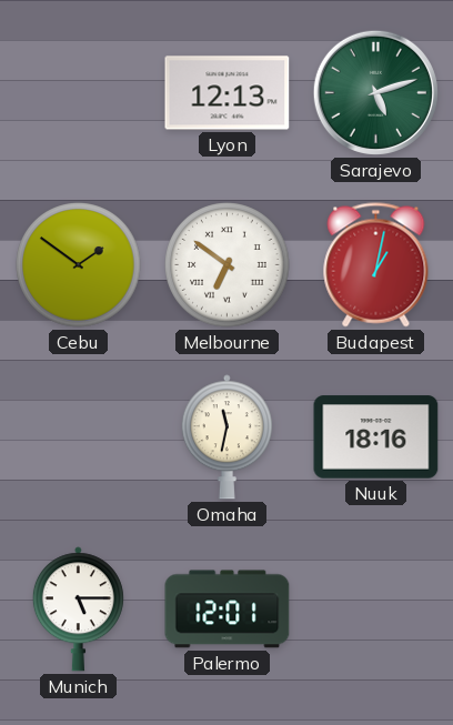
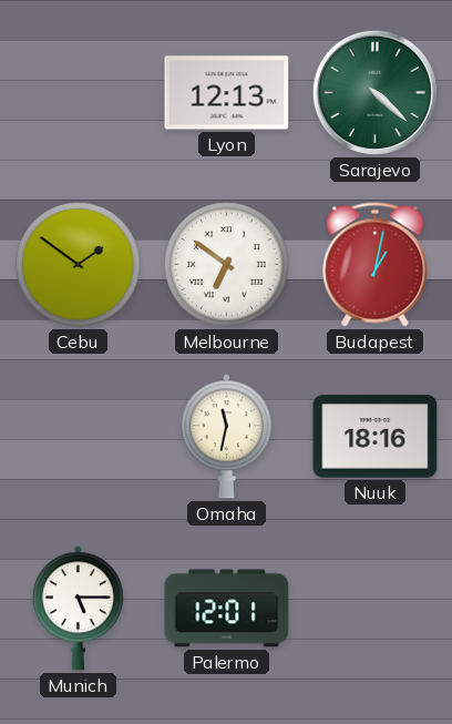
Sarajevo: 5:12 -> 4:22
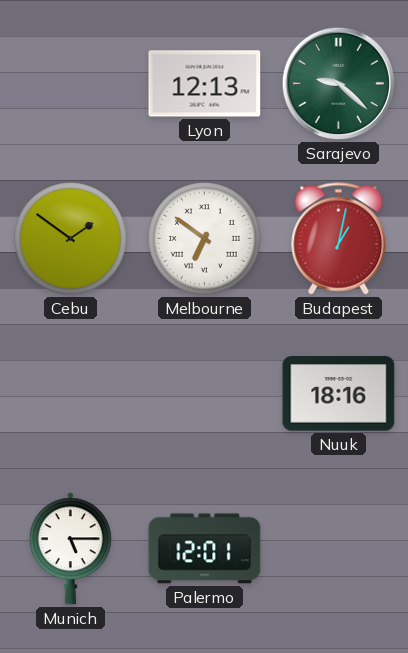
Sarajevo: 4:22 -> 9:22
Omaha: 11:32 -> none
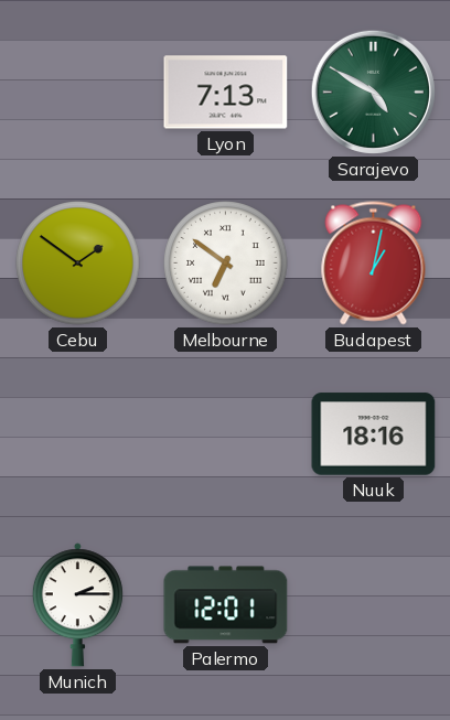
Lyon: 12:13 -> 7:13
Sarajevo: 9:22 -> 4:50
Munich: 5:15 -> 2:15
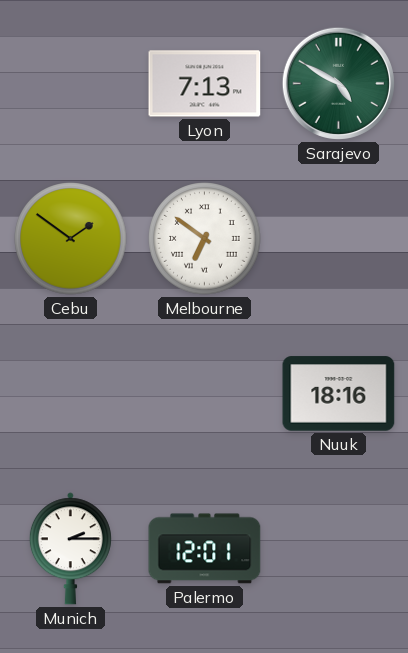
Budapest: 1:02 -> none
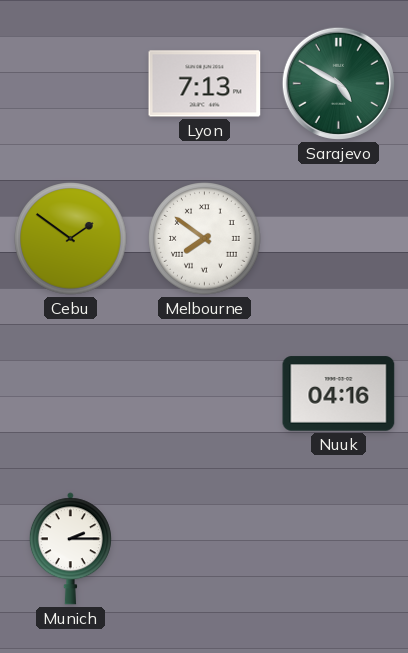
Melbourne: 6:51 -> 7:51
Nuuk: 18:16 -> 04:16
Palermo: 12:01 -> none
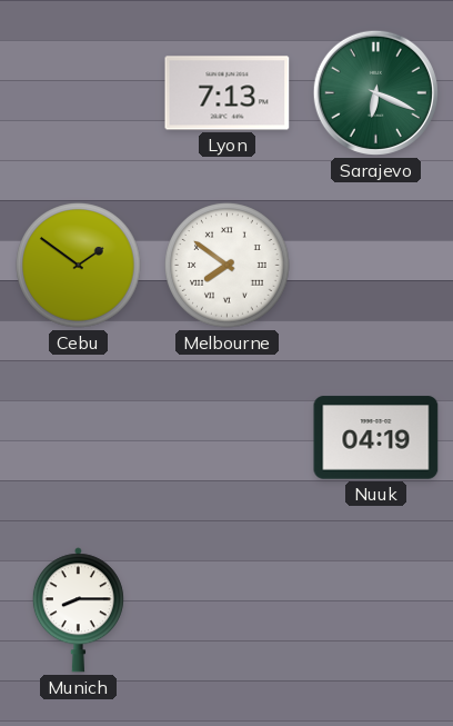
Sarajevo: 4:50 -> 6:19
Nuuk: 04:16 -> 04:19
Munich: 2:15 -> 8:15
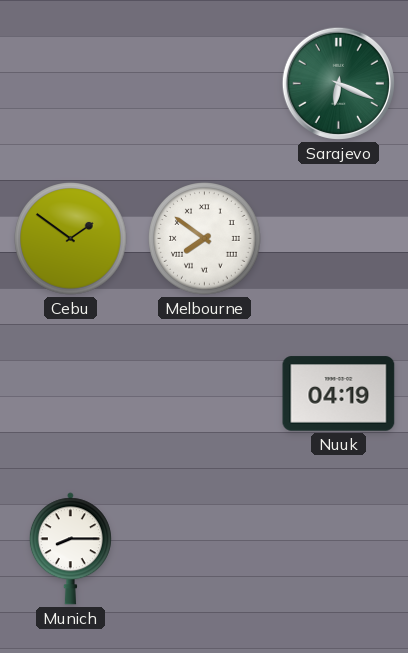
Lyon: 7:13 -> none
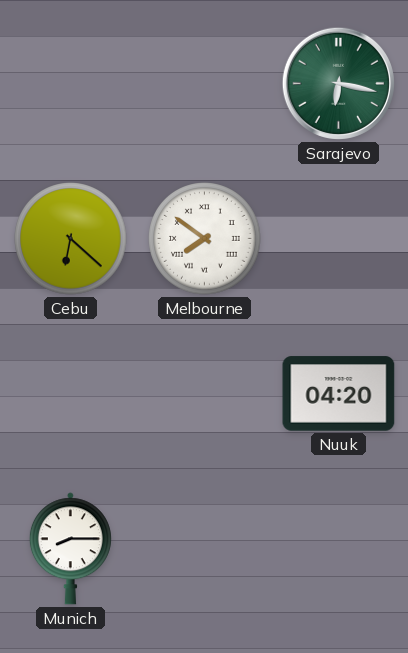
Sarajevo: 6:19 -> 6:17
Cebu: 1:51 -> 6:22
Nuuk: 04:19 -> 04:20
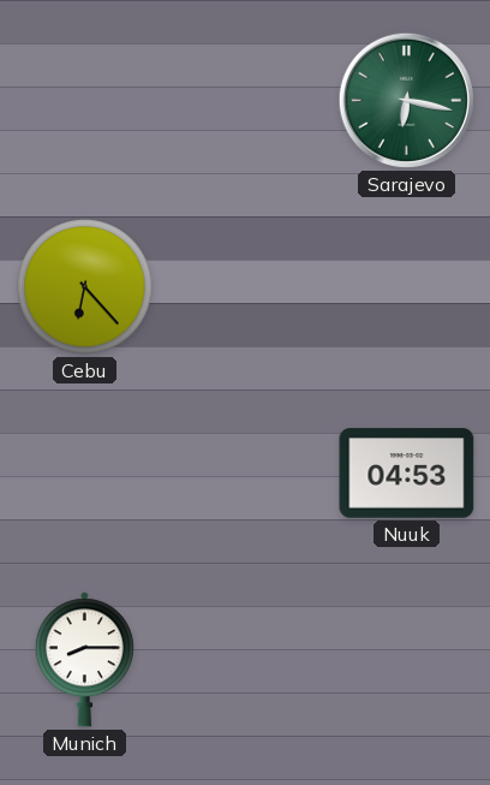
Cebu: 6:22 -> 6:23
Melbourne: 7:51 -> none
Nuuk: 04:20 -> 04:53
